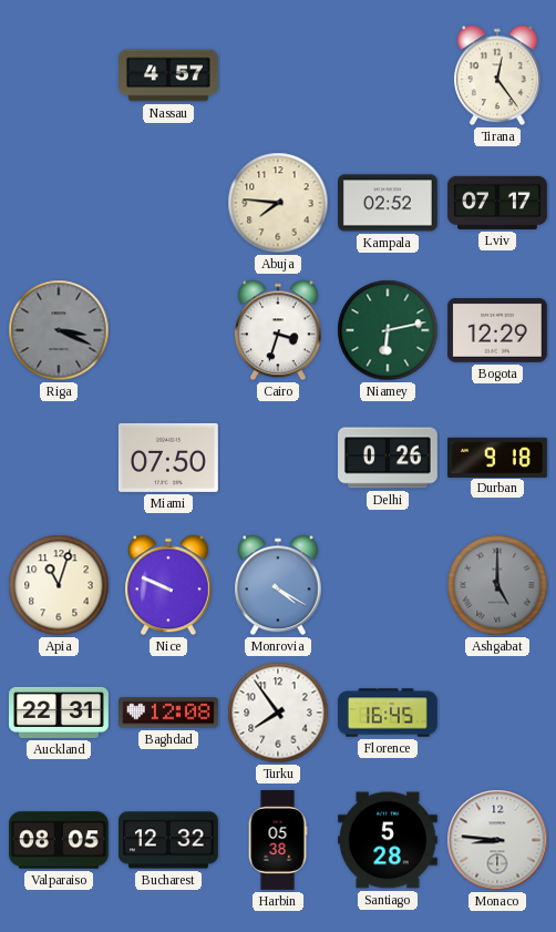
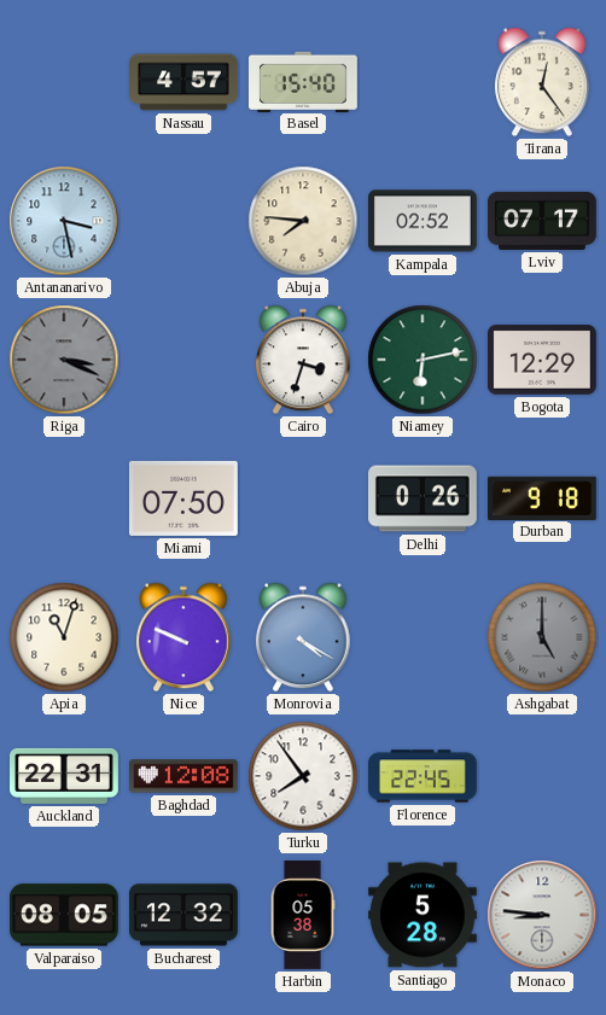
Basel: none -> 15:40
Antananarivo: none -> 3:28
Florence: 16:45 -> 22:45
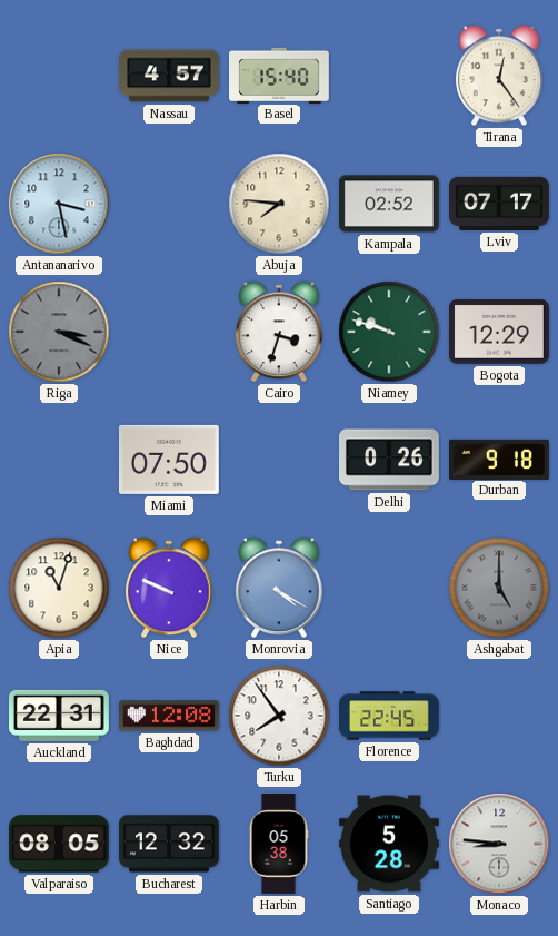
Niamey: 6:13 -> 9:48
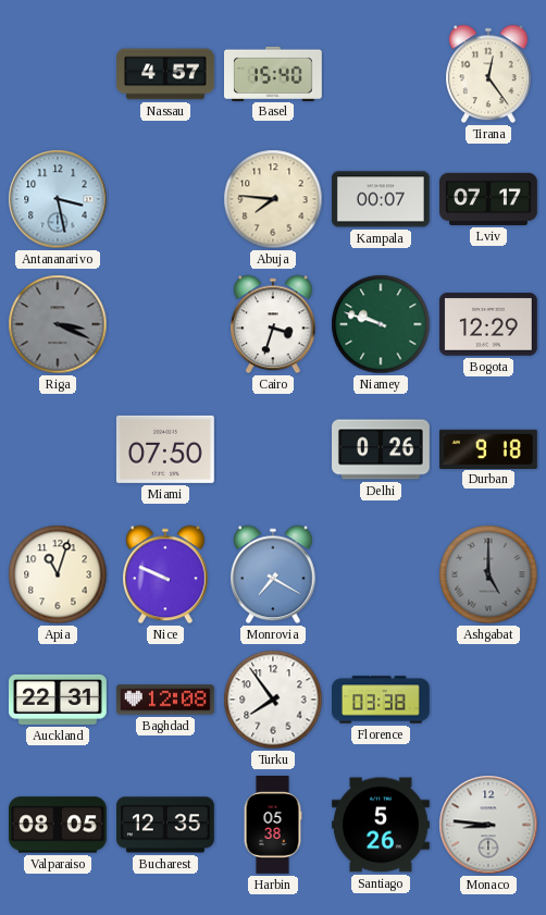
Kampala: 02:52 -> 00:07
Monrovia: 4:20 -> 7:20
Florence: 22:45 -> 03:38
Bucharest: 12:32 -> 12:35
Santiago: 5:28 -> 5:26
